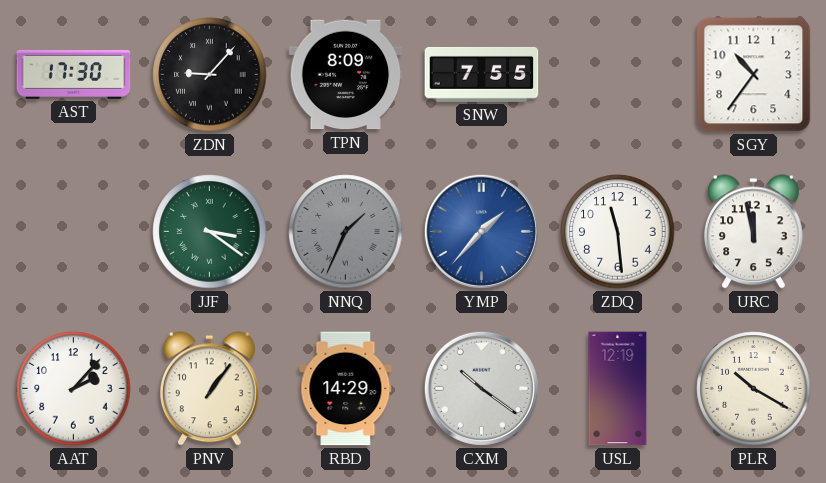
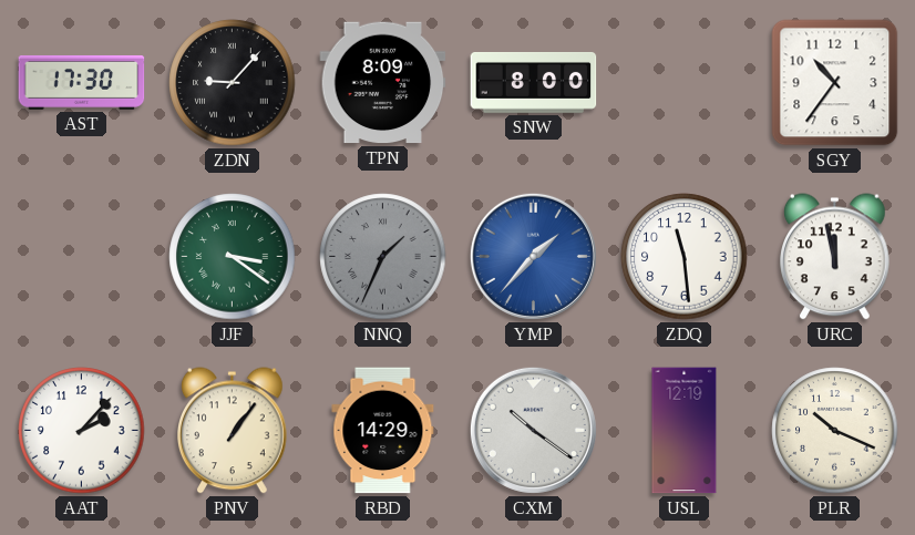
SNW: 7:55 -> 8:00
PLR: 10:20 -> 10:19
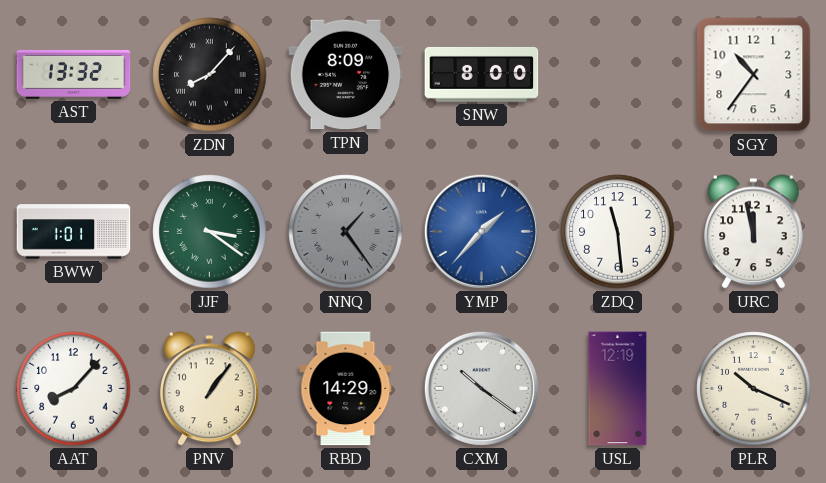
AST: 17:30 -> 13:32
ZDN: 9:07 -> 8:07
BWW: none -> 1:01
NNQ: 1:34 -> 1:24
AAT: 2:07 -> 8:07
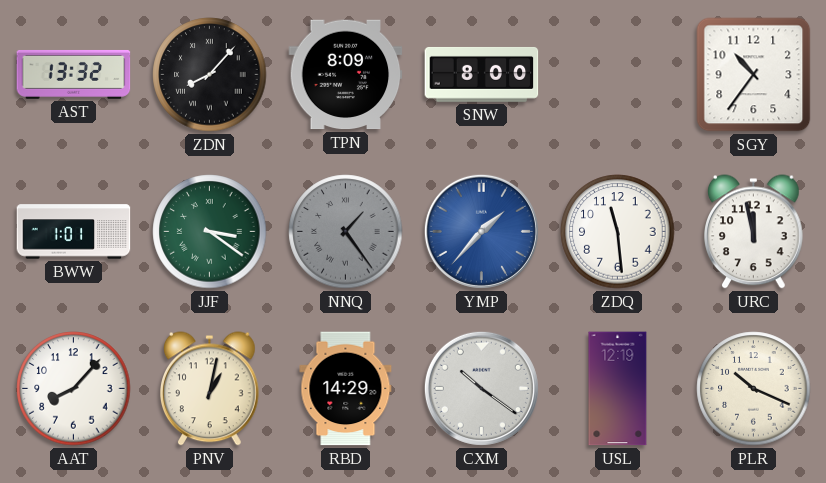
PNV: 1:06 -> 1:02
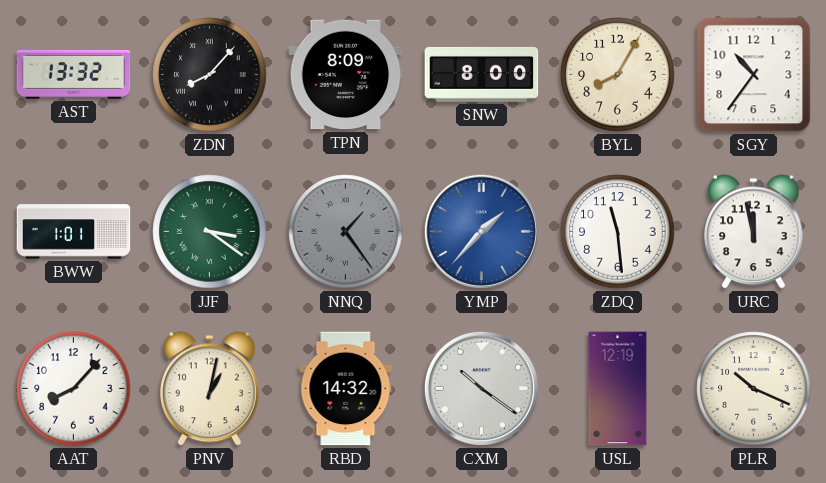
BYL: none -> 8:05
RBD: 14:29 -> 14:32
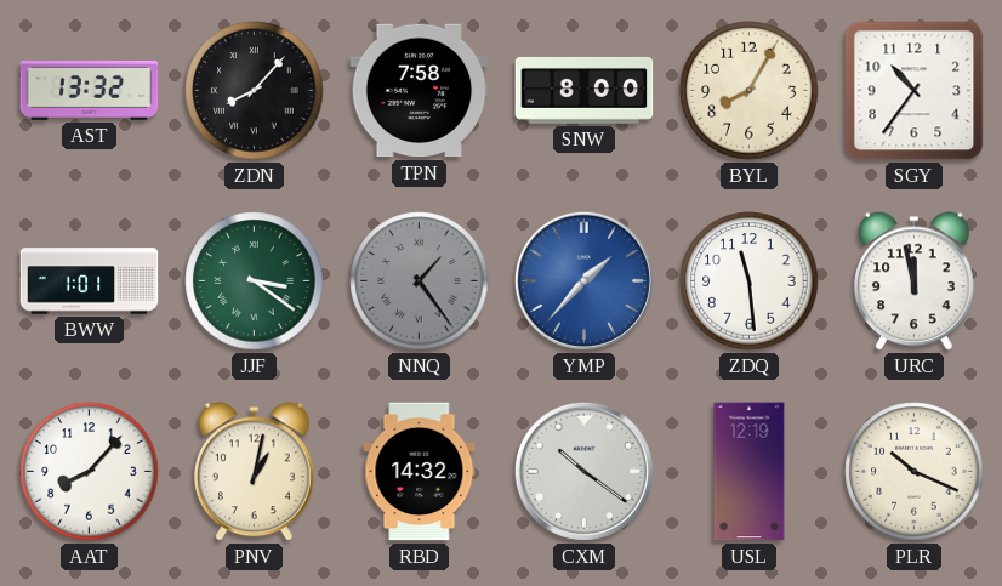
TPN: 8:09 -> 7:58
